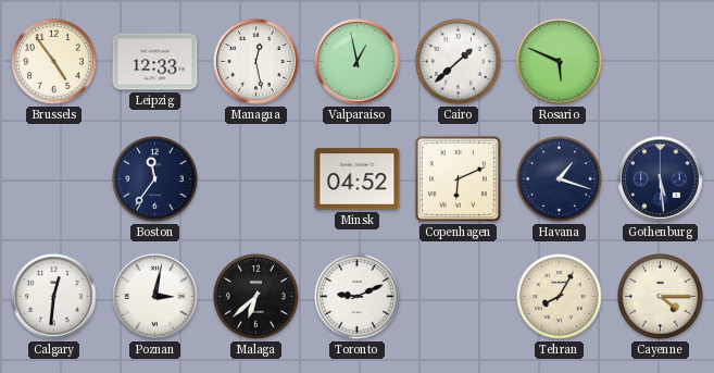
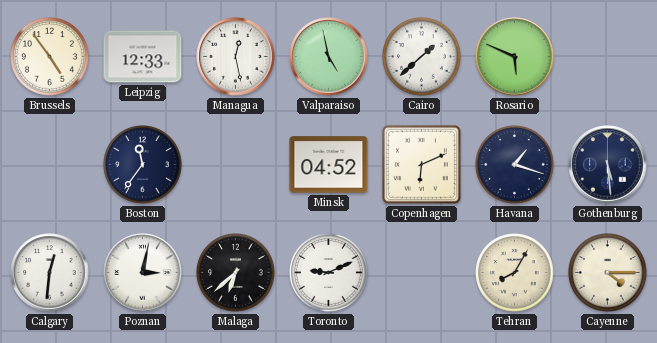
Valparaiso: 12:58 -> 4:58
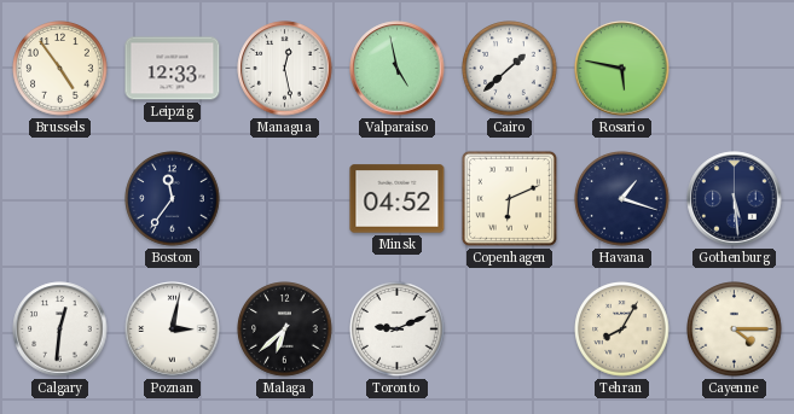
Rosario: 5:49 -> 5:47
